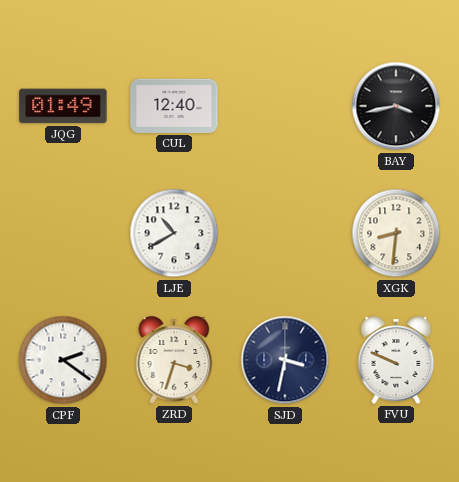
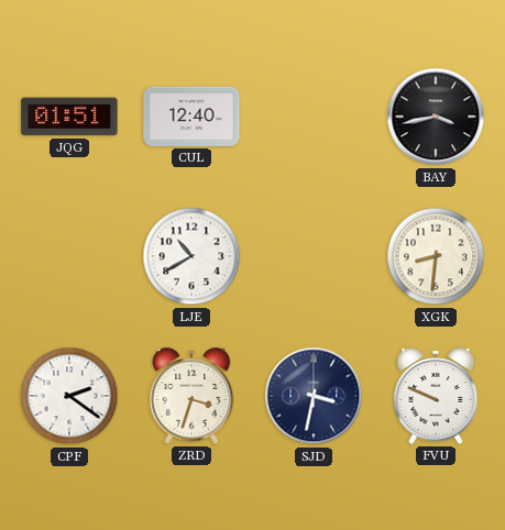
JQG: 01:49 -> 01:51
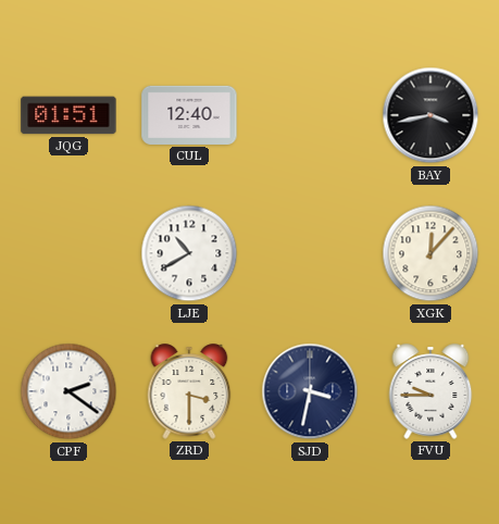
XGK: 8:31 -> 12:07
ZRD: 3:33 -> 3:30
FVU: 9:49 -> 9:45
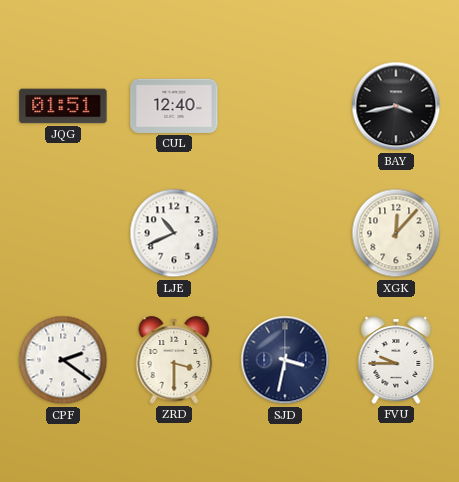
LJE: 10:40 -> 10:41
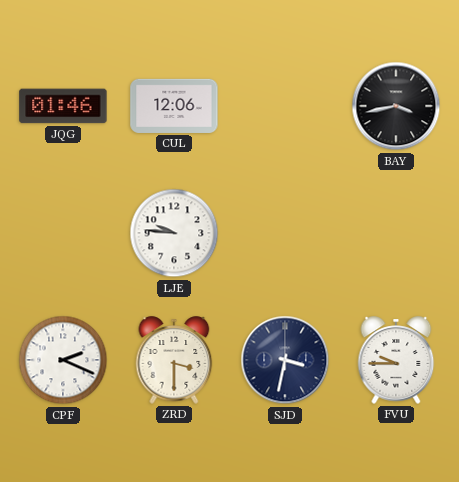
JQG: 01:51 -> 01:46
CUL: 12:40 -> 12:06
LJE: 10:41 -> 9:46
XGK: 12:07 -> none
CPF: 2:21 -> 2:19
